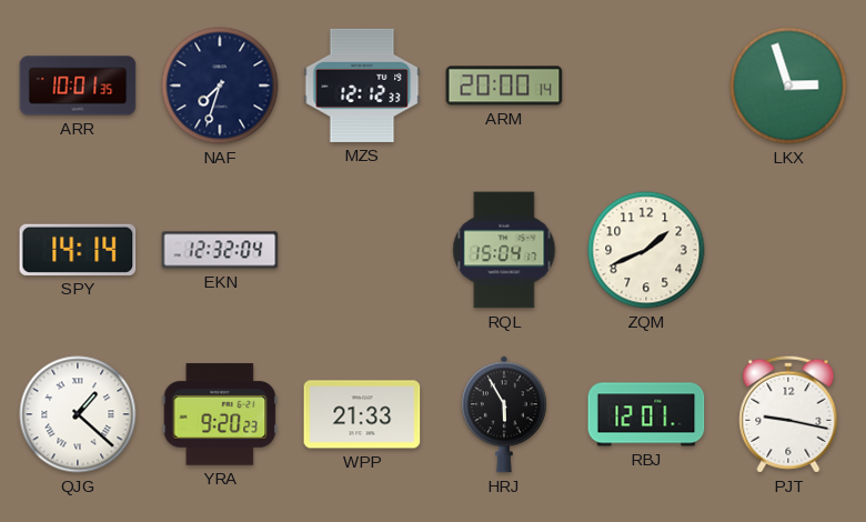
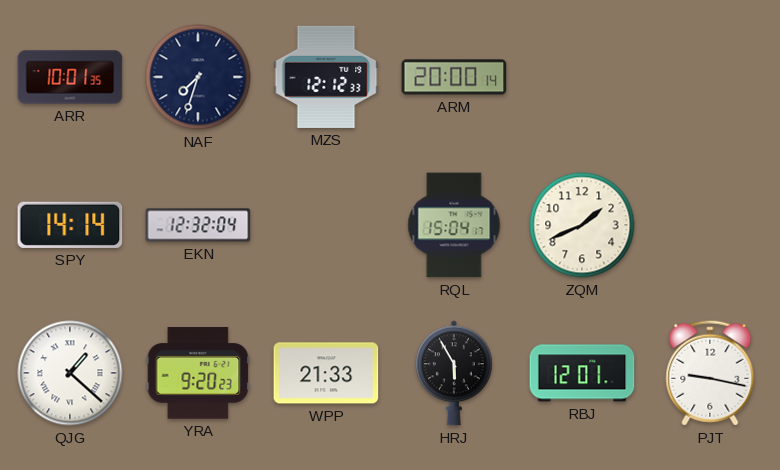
LKX: 2:57 -> none
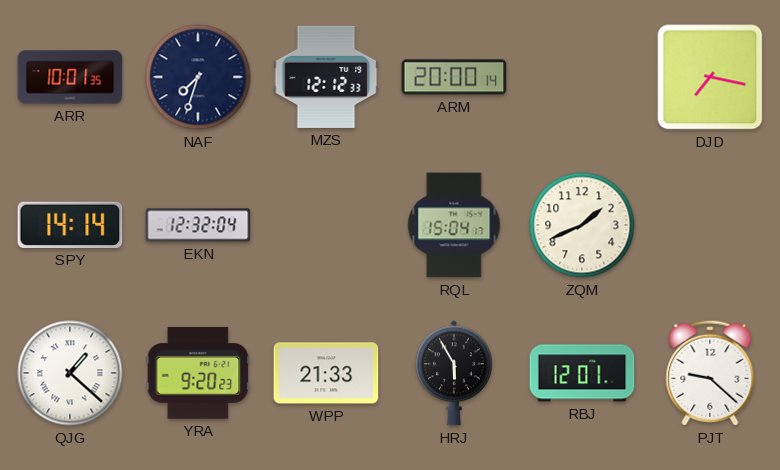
DJD: none -> 7:17
PJT: 9:17 -> 9:22
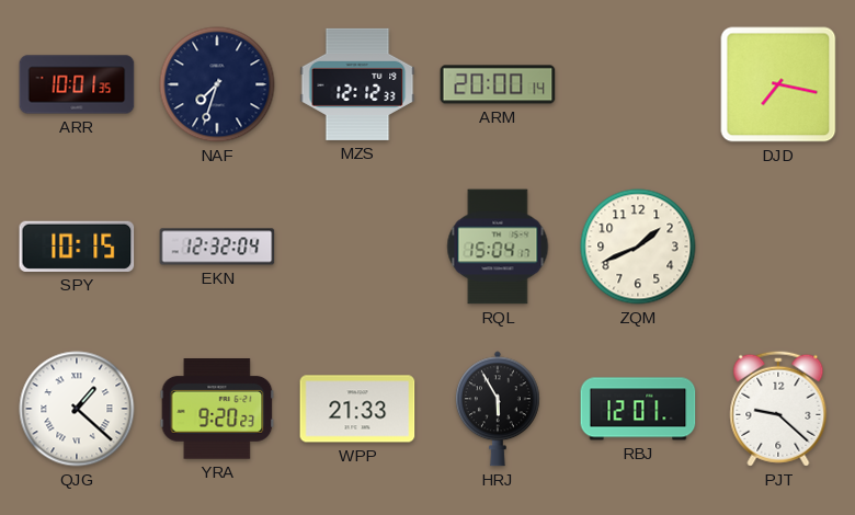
SPY: 14:14 -> 10:15
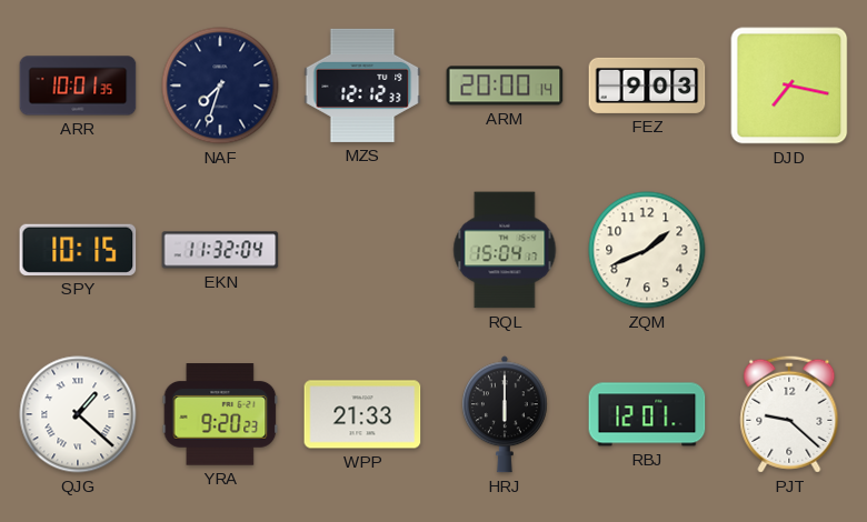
FEZ: none -> 9:03
EKN: 12:32 -> 11:32
HRJ: 5:55 -> 6:00
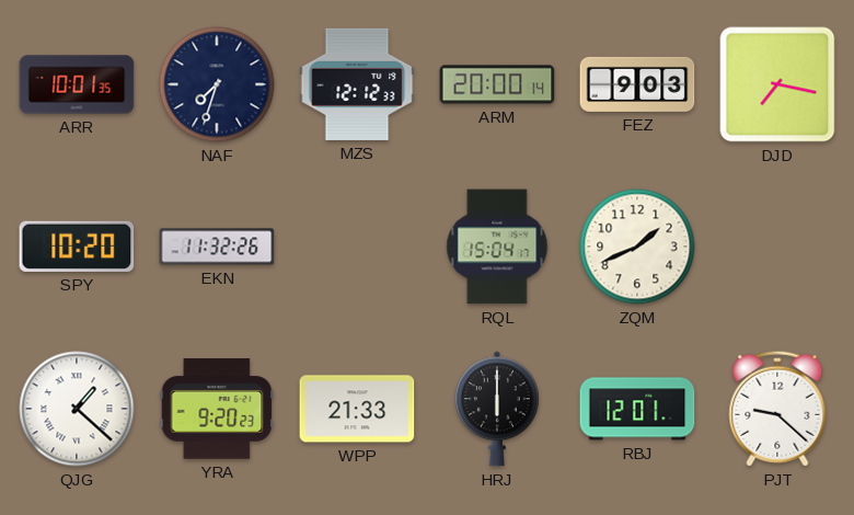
SPY: 10:15 -> 10:20
EKN: 11:32:04 -> 11:32:26
